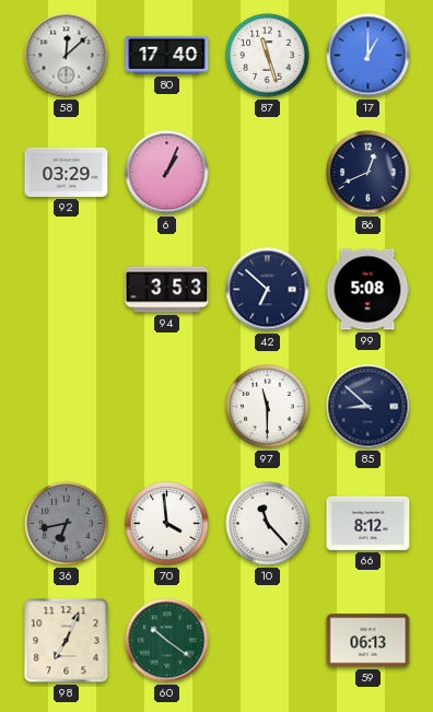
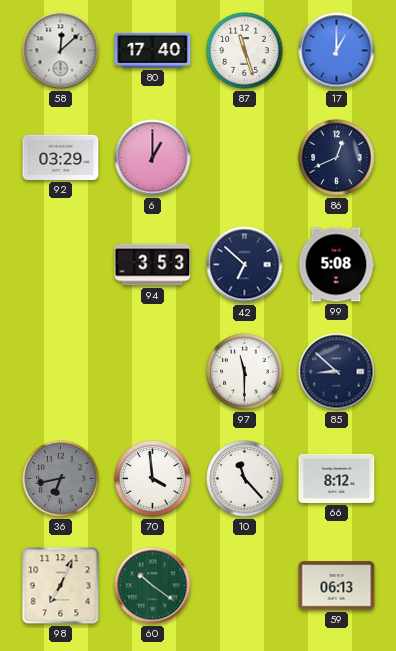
6: 1:04 -> 1:00
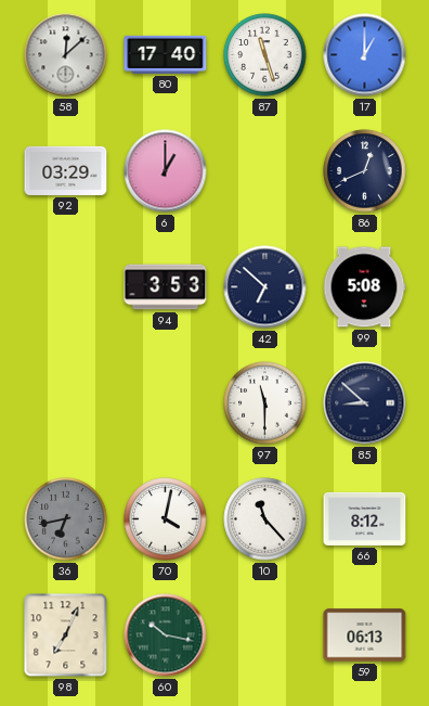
70: 3:59 -> 4:02
60: 10:21 -> 10:17
